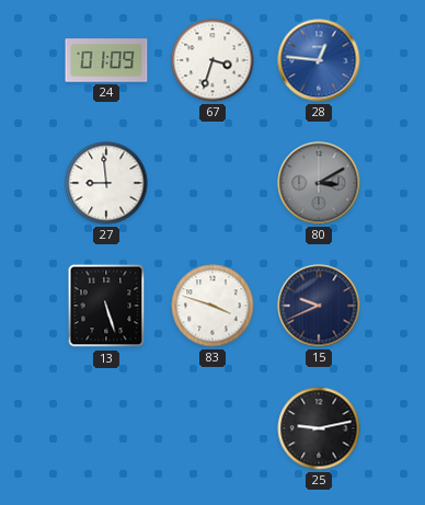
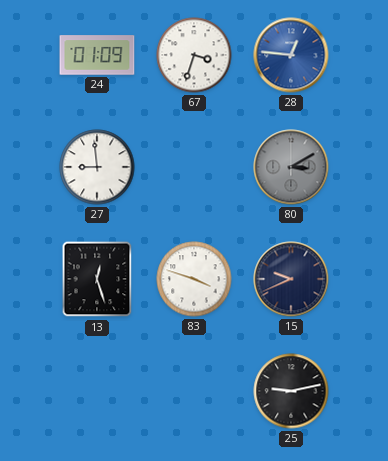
13: 5:27 -> 12:27
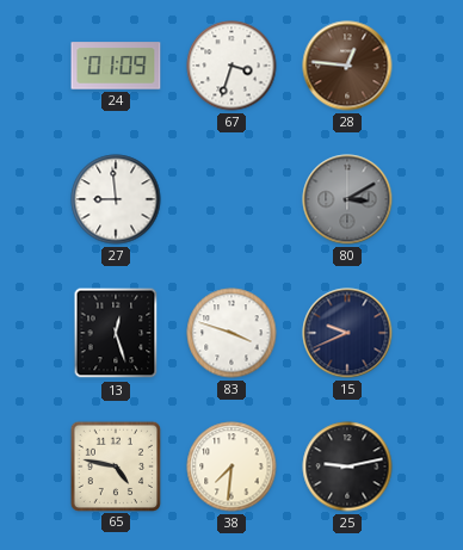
28 dial: blue -> brown
65: none -> 4:47
38: none -> 7:31
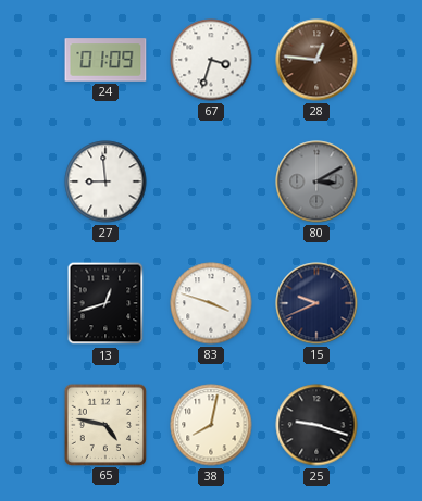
13: 12:27 -> 12:42
38: 7:31 -> 8:02
25: 9:13 -> 9:18
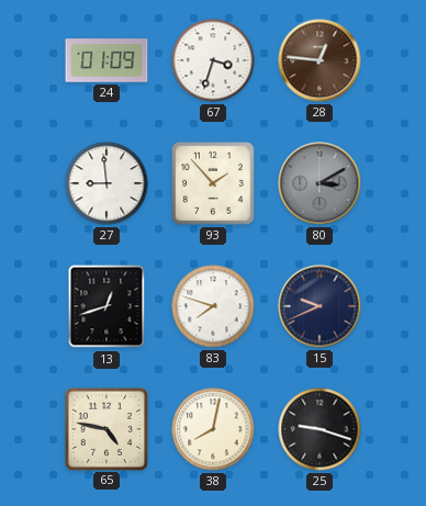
93: none -> 1:53
83: 3:48 -> 7:48
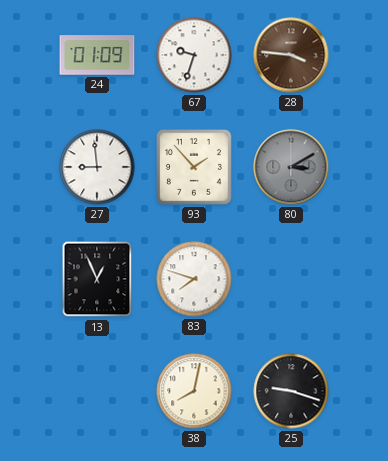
67: 3:33 -> 9:33
28: 12:46 -> 3:46
13: 12:42 -> 12:56
15: 9:41 -> none
65: 4:47 -> none
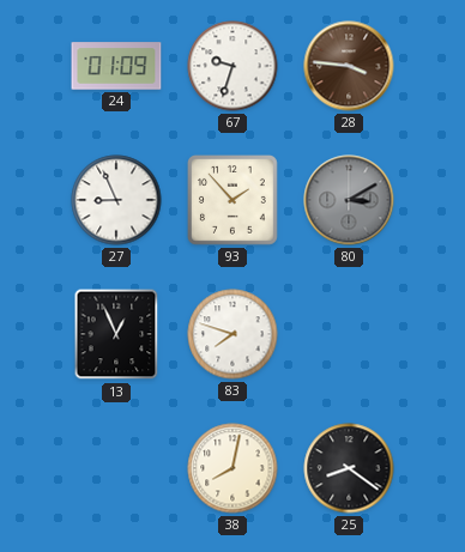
27: 8:59 -> 8:56
25: 9:18 -> 8:21
